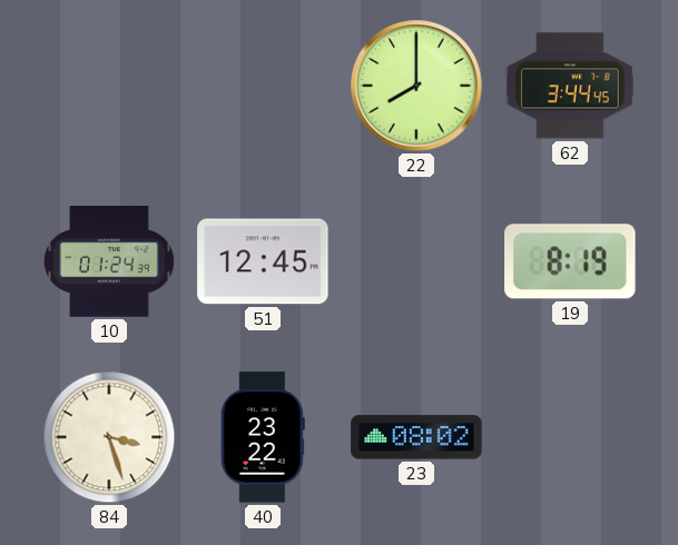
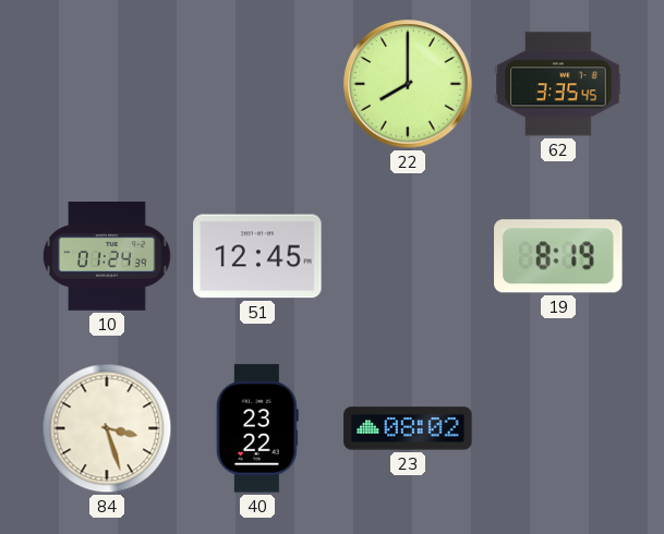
62: 3:44 -> 3:35
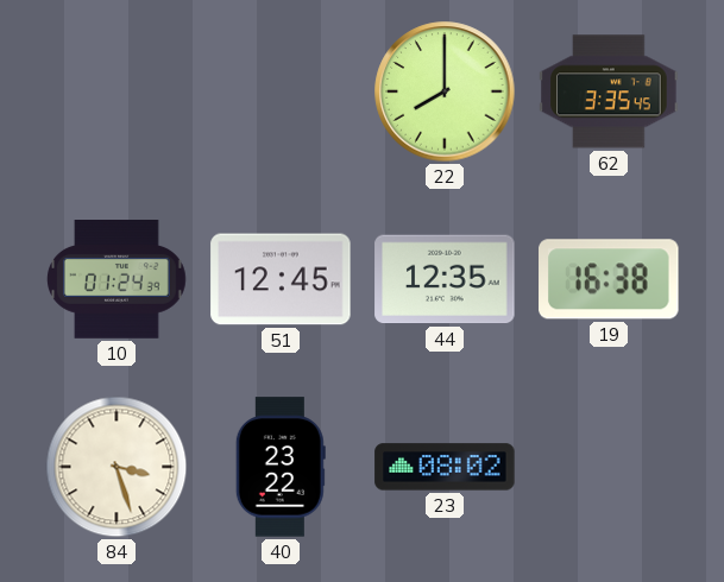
44: none -> 12:35
19: 8:19 -> 16:38
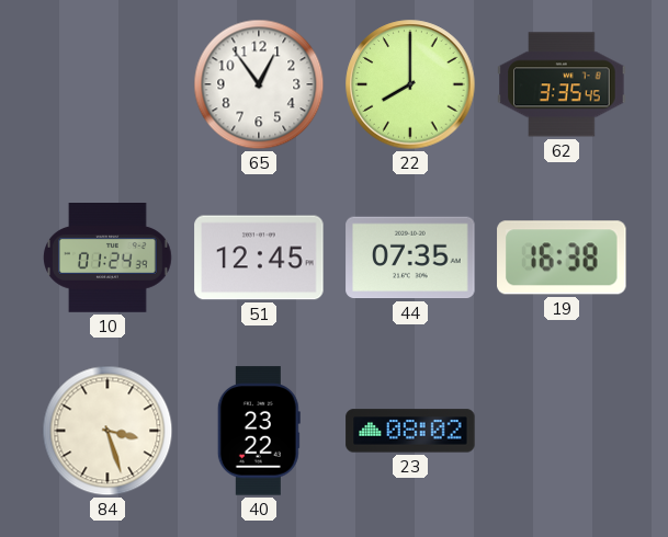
65: none -> 12:54
44: 12:35 -> 07:35
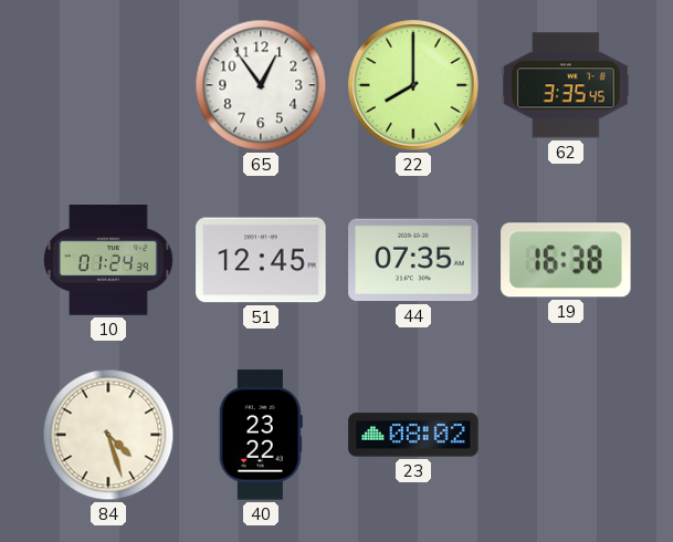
84: 3:27 -> 4:27
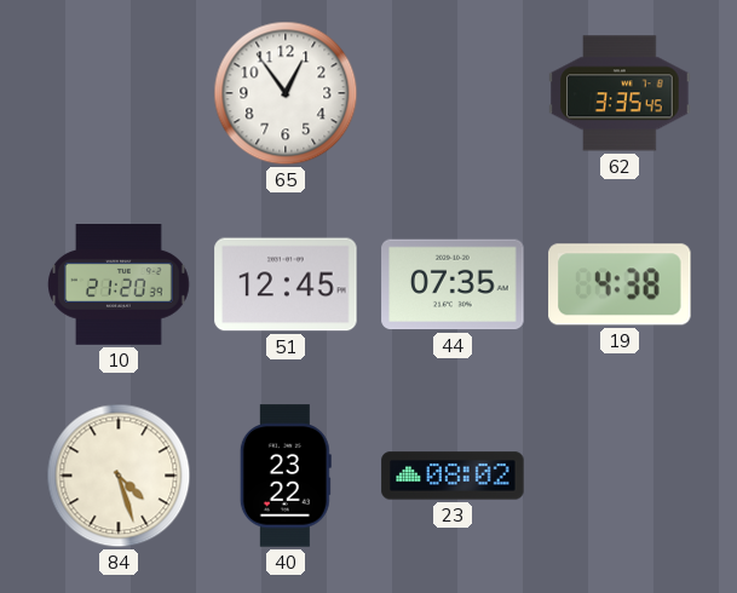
22: 8:00 -> none
10: 01:24 -> 21:20
19: 16:38 -> 4:38
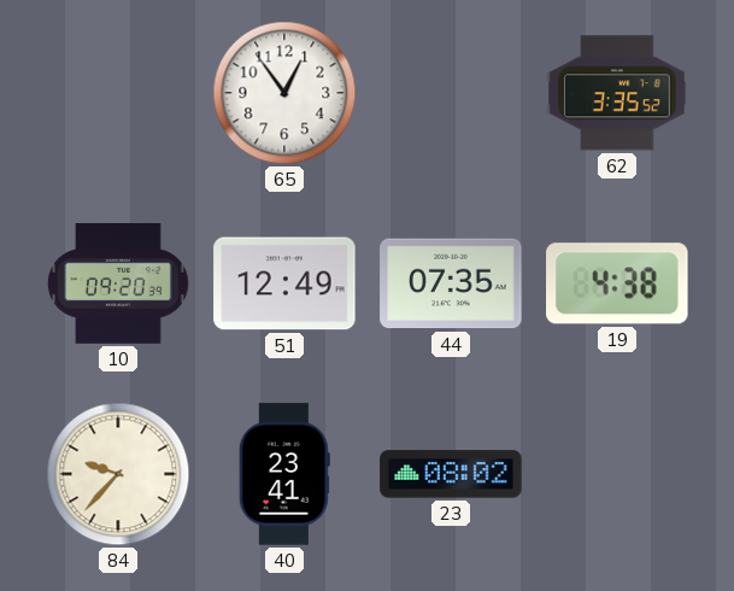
62: 3:35:45 -> 3:35:52
10: 21:20 -> 09:20
51: 12:45 -> 12:49
84: 4:27 -> 9:37
40: 23:22 -> 23:41
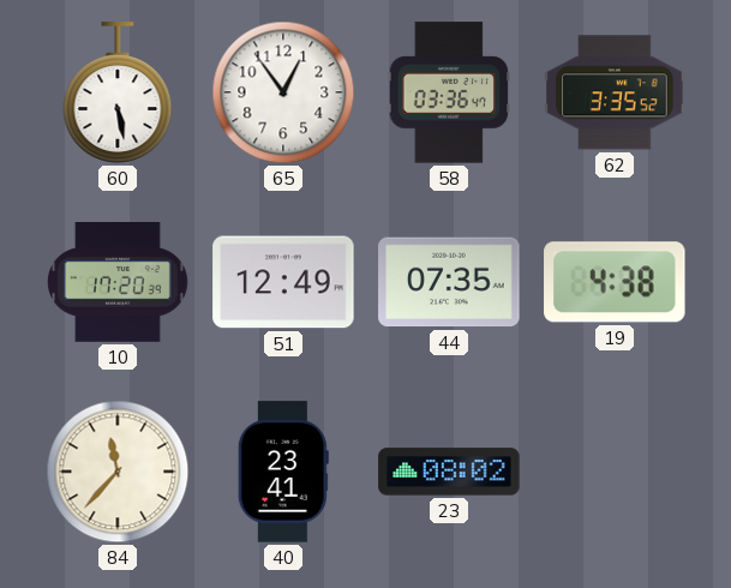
60: none -> 5:28
58: none -> 03:36
10: 09:20 -> 17:20
84: 9:37 -> 11:37
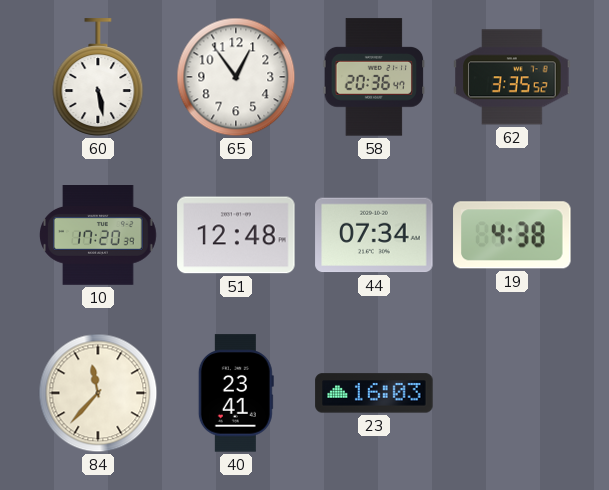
58: 03:36 -> 20:36
51: 12:49 -> 12:48
44: 07:35 -> 07:34
23: 08:02 -> 16:03
